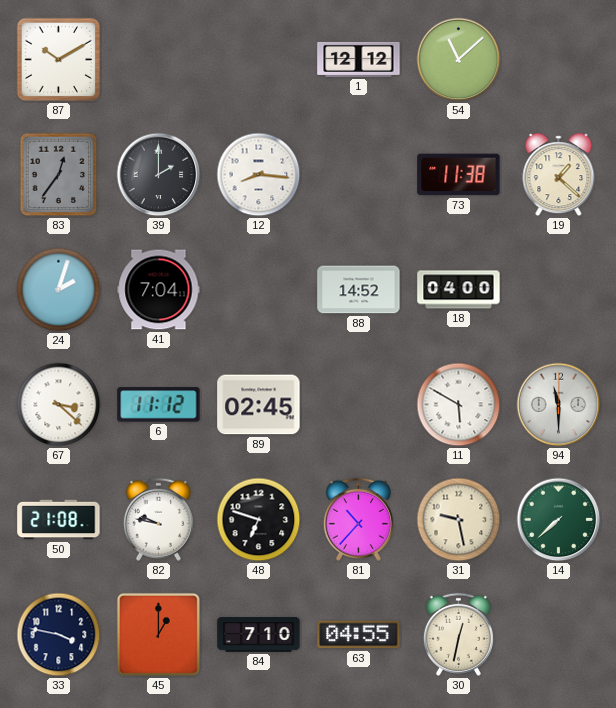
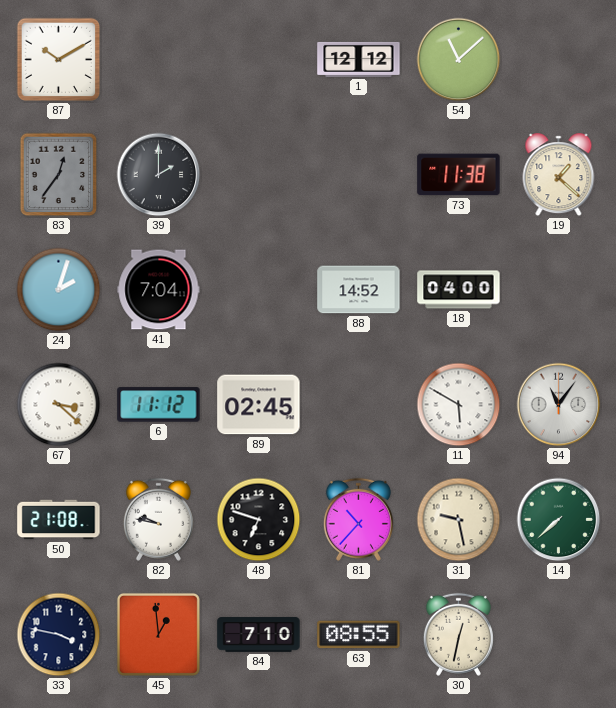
12: 8:16 -> none
94: 11:30 -> 11:06
45: 1:00 -> 12:59
63: 04:55 -> 08:55
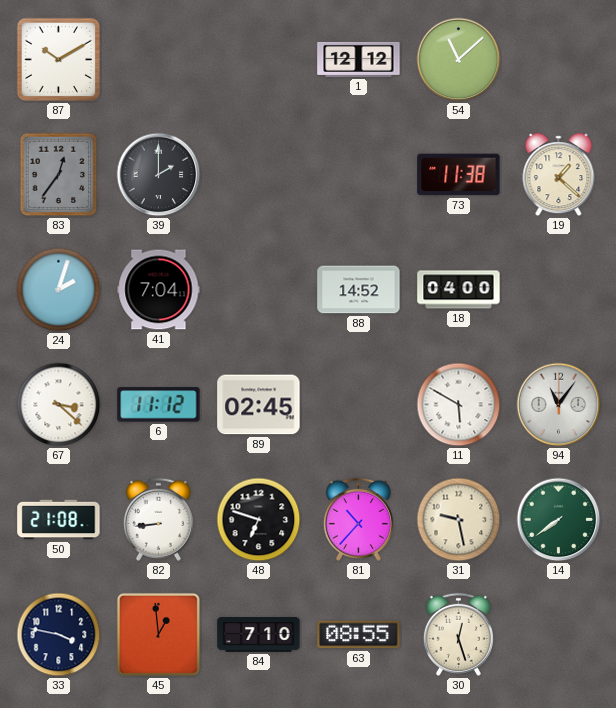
82: 9:47 -> 8:44
14: 7:38 -> 7:39
30: 12:32 -> 12:27
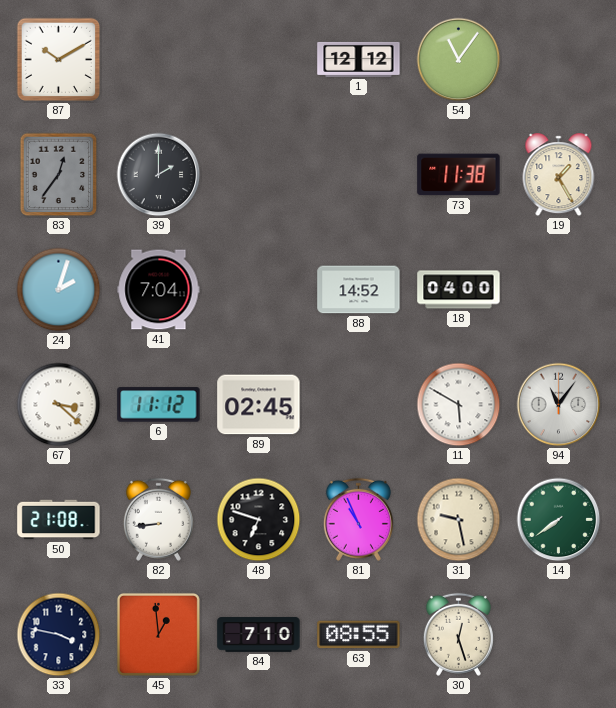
54: 11:08 -> 11:06
19: 1:22 -> 1:25
81: 10:37 -> 10:56
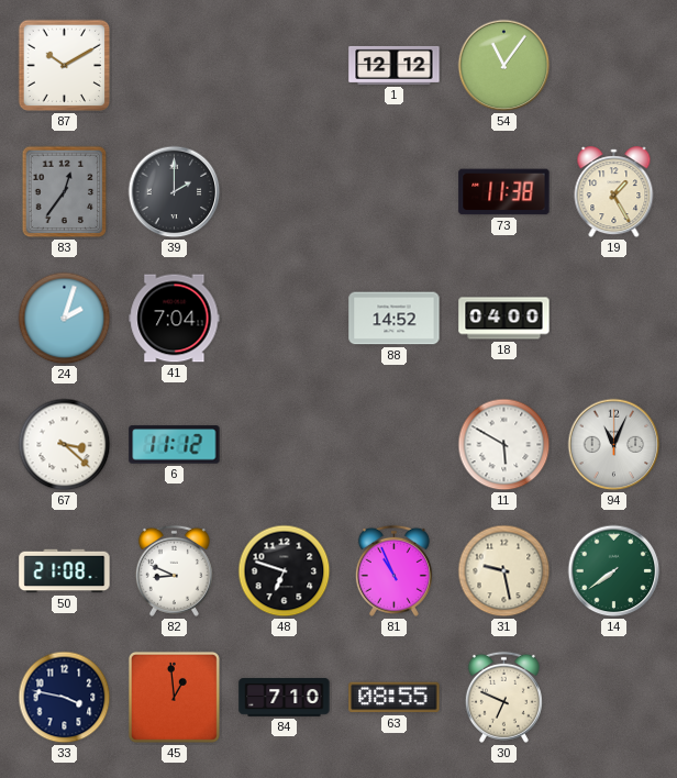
89: 02:45 -> none
94: 11:06 -> 11:04
82: 8:44 -> 8:49
30: 12:27 -> 6:49
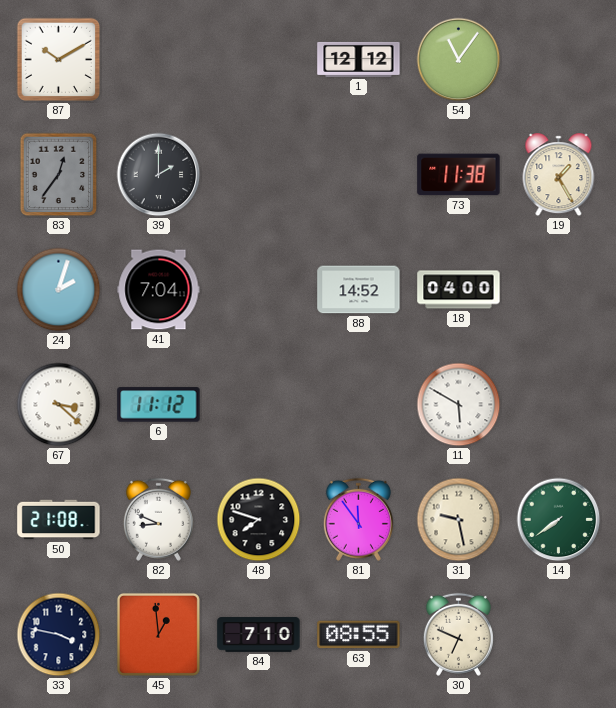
94: 11:04 -> none
48: 6:48 -> 7:48
81: 10:56 -> 11:54
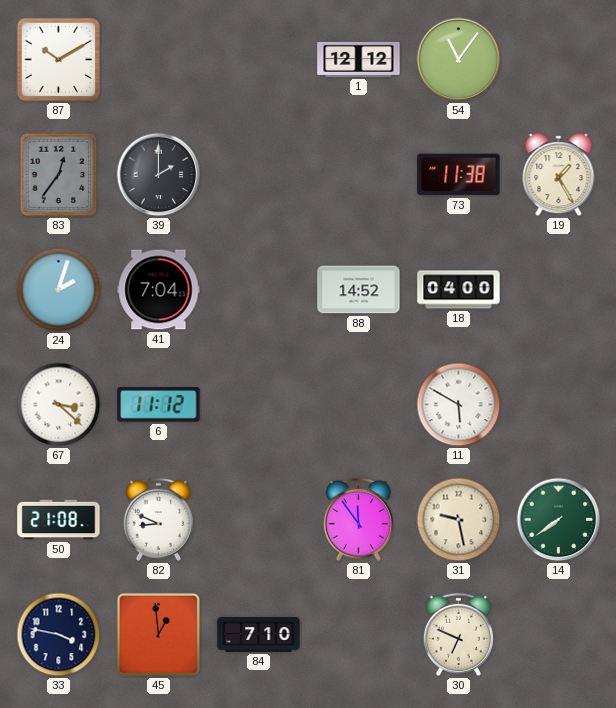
48: 7:48 -> none
63: 08:55 -> none
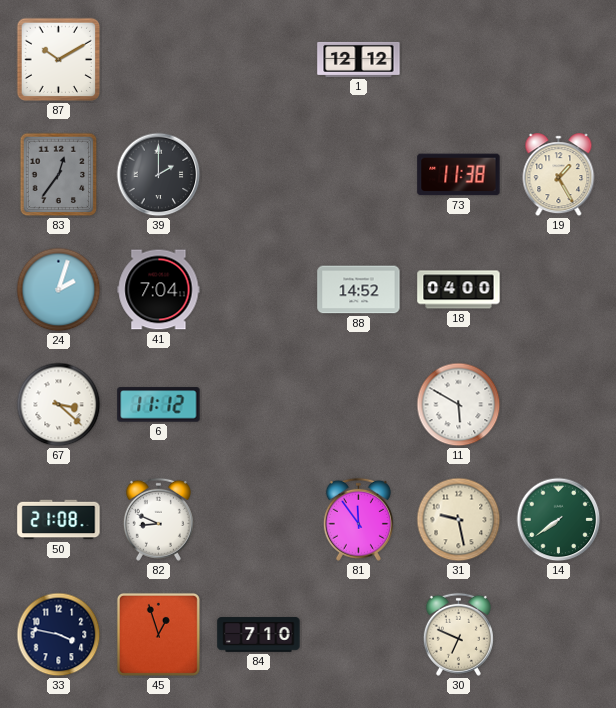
54: 11:06 -> none
45: 12:59 -> 12:57
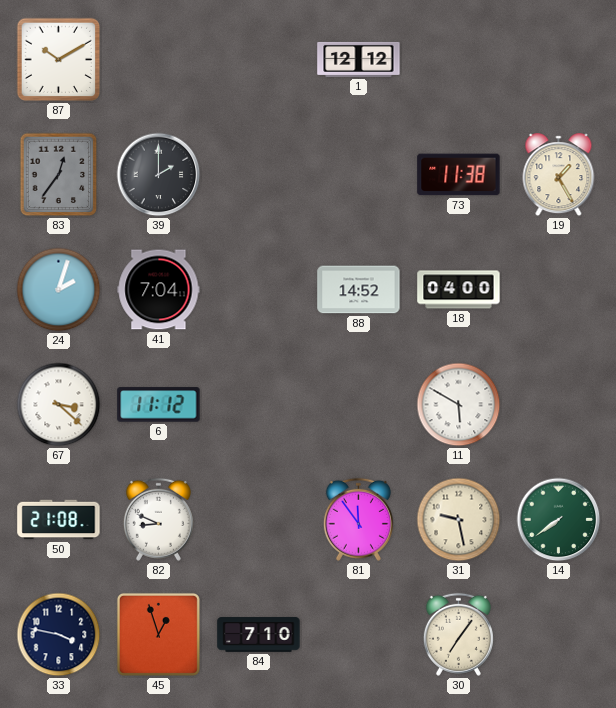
30: 6:49 -> 7:06
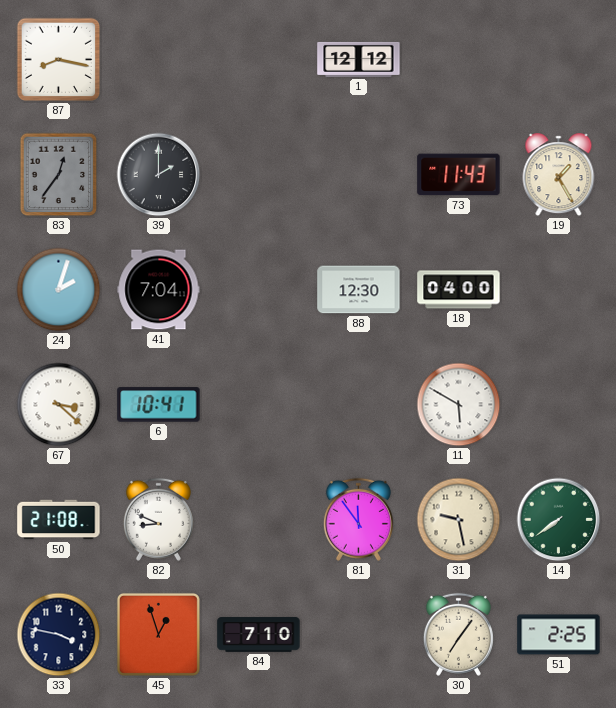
87: 10:10 -> 8:17
73: 11:38 -> 11:43
88: 14:52 -> 12:30
6: 11:12 -> 10:41
51: none -> 2:25
